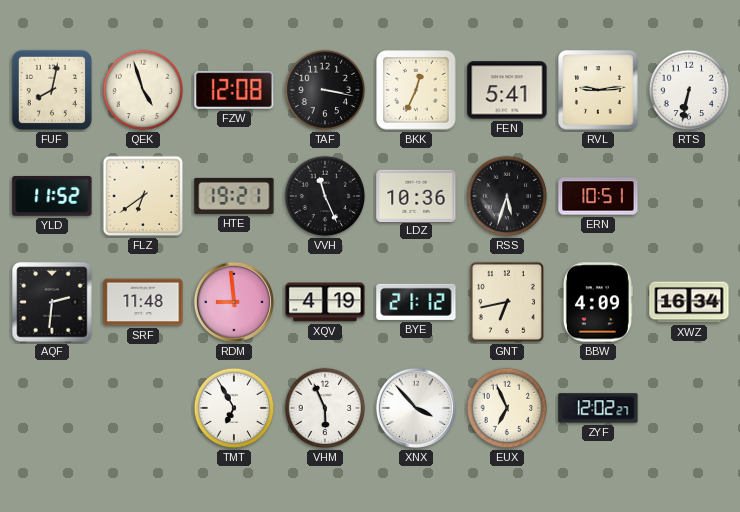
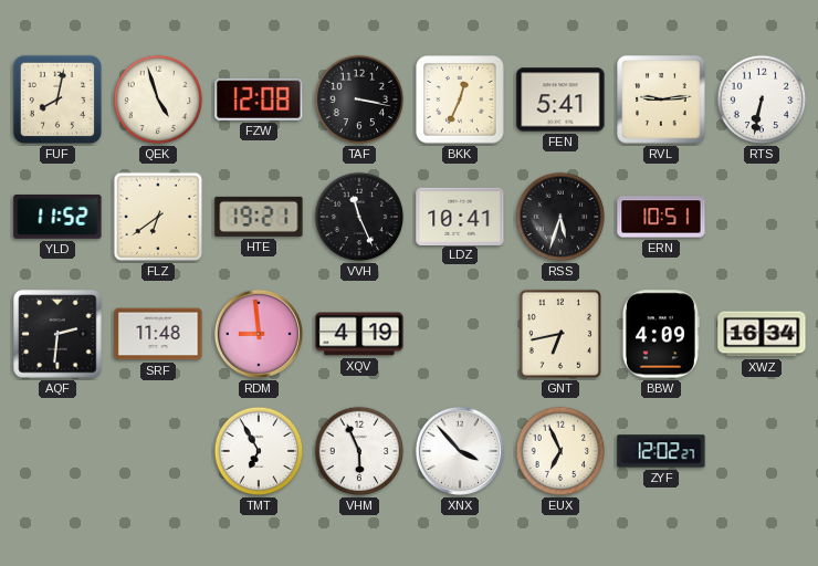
LDZ: 10:36 -> 10:41
BYE: 21:12 -> none
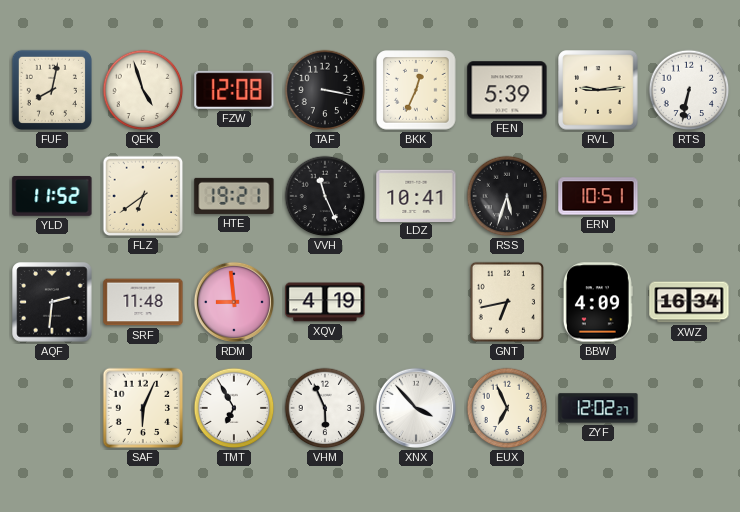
FEN: 5:41 -> 5:39
SAF: none -> 6:04
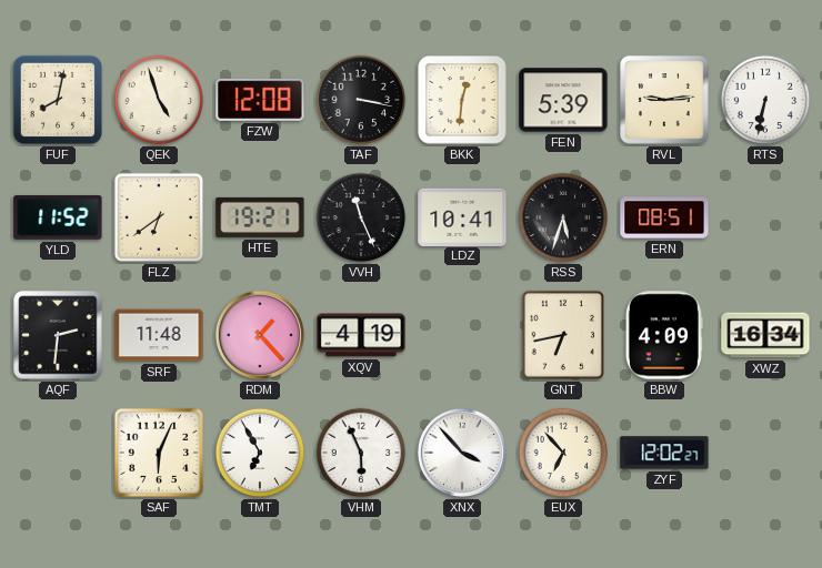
BKK: 12:34 -> 12:31
ERN: 10:51 -> 08:51
RDM: 8:59 -> 1:23
EUX: 6:56 -> 6:53
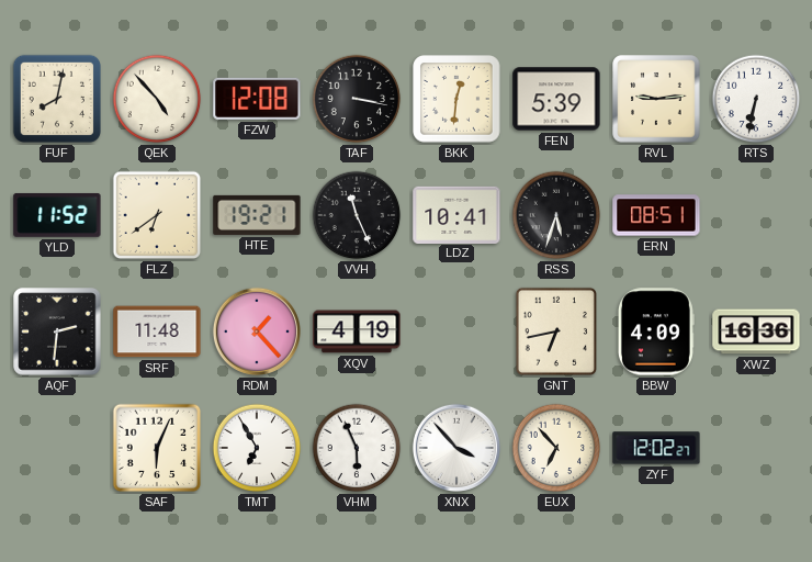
QEK: 4:57 -> 4:53
XWZ: 16:34 -> 16:36
